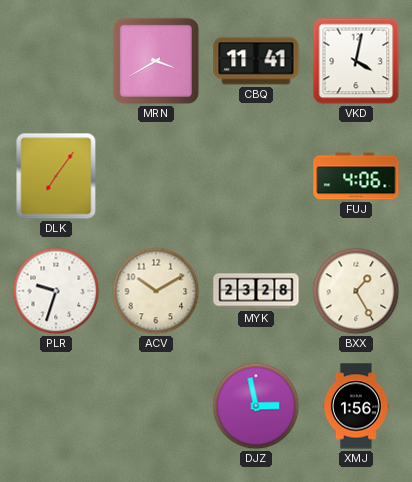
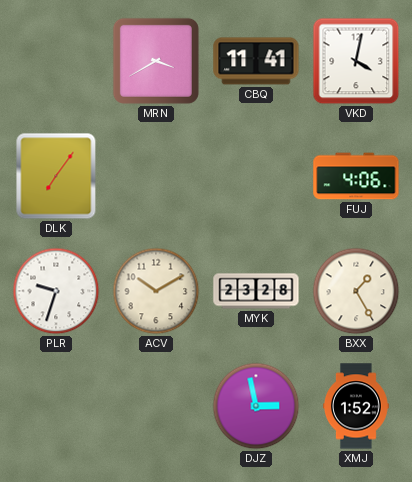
XMJ: 1:56 -> 1:52
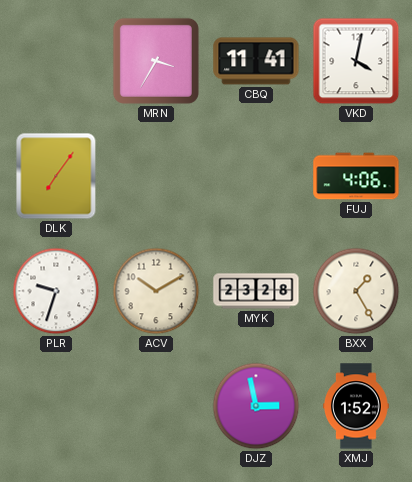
MRN: 3:40 -> 3:35
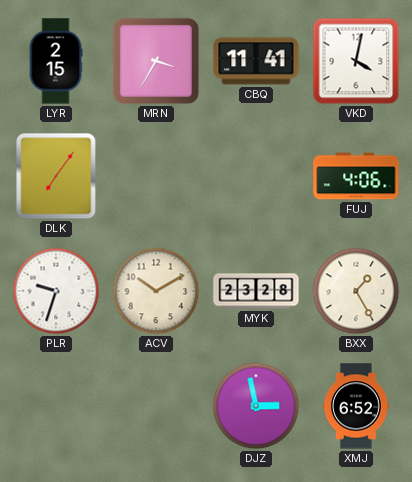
LYR: none -> 2:15
XMJ: 1:52 -> 6:52
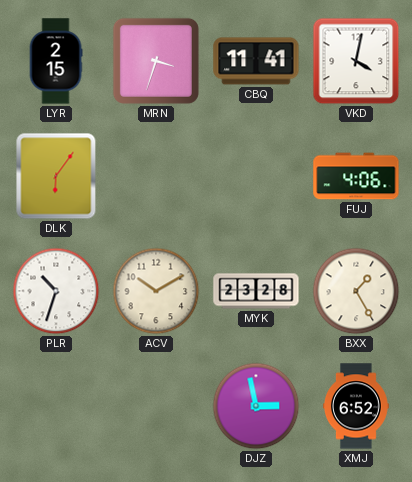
MRN: 3:35 -> 3:33
DLK: 7:06 -> 6:06
PLR: 9:33 -> 10:33
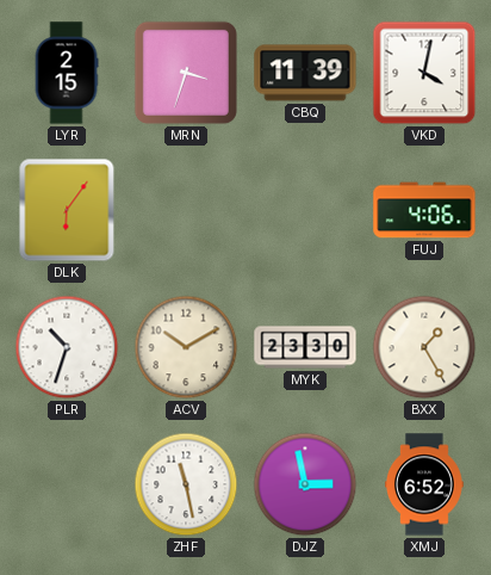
CBQ: 11:41 -> 11:39
MYK: 23:28 -> 23:30
ZHF: none -> 11:28
